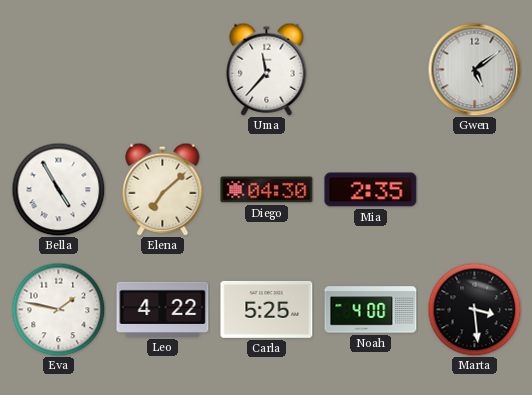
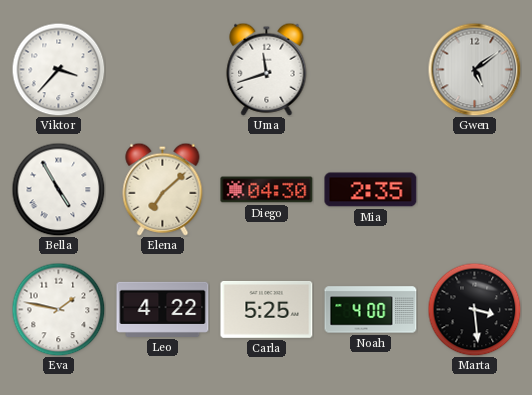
Viktor: none -> 3:37
Uma: 11:37 -> 11:42
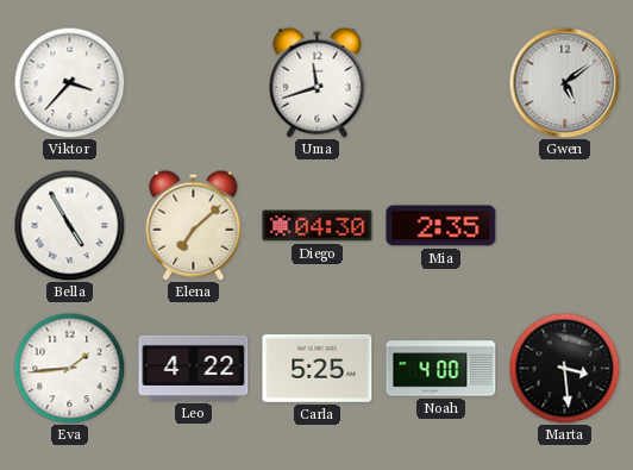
Eva: 1:47 -> 1:44
